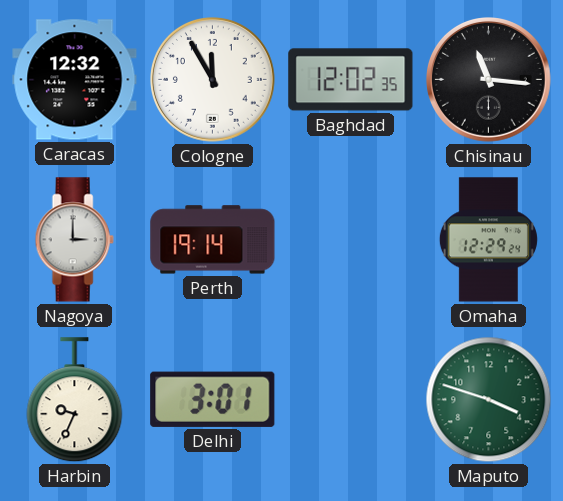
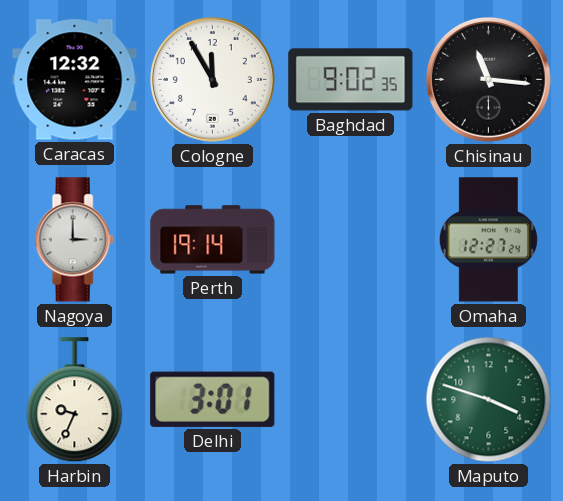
Baghdad: 12:02 -> 9:02
Omaha: 12:29 -> 12:27
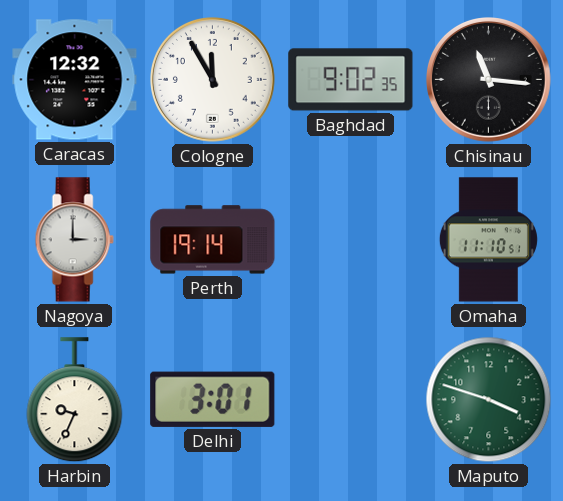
Omaha: 12:27 -> 11:10
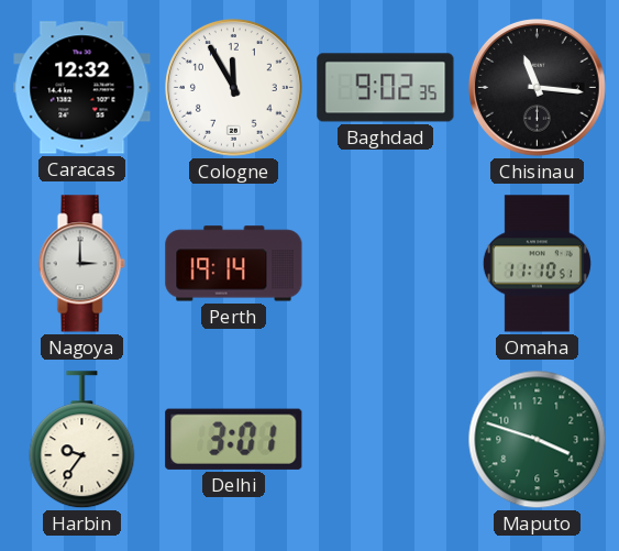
Harbin: 9:34 -> 9:36
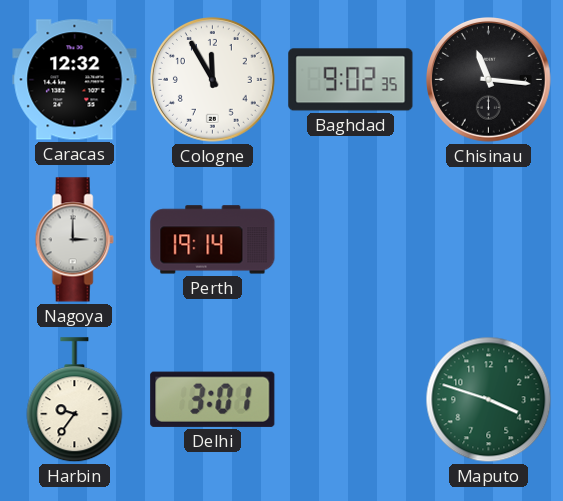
Omaha: 11:10 -> none
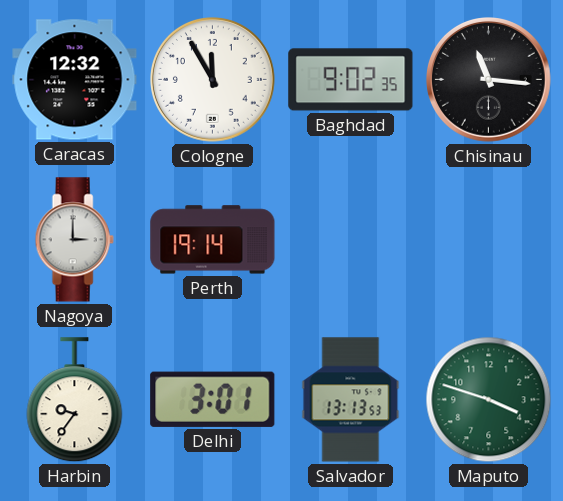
Salvador: none -> 13:13
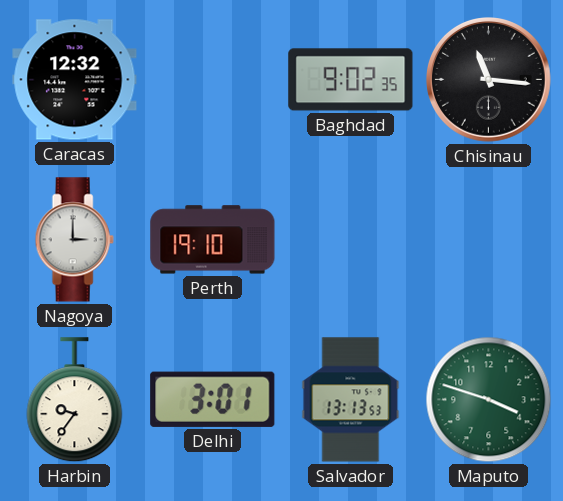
Cologne: 11:55 -> none
Perth: 19:14 -> 19:10
